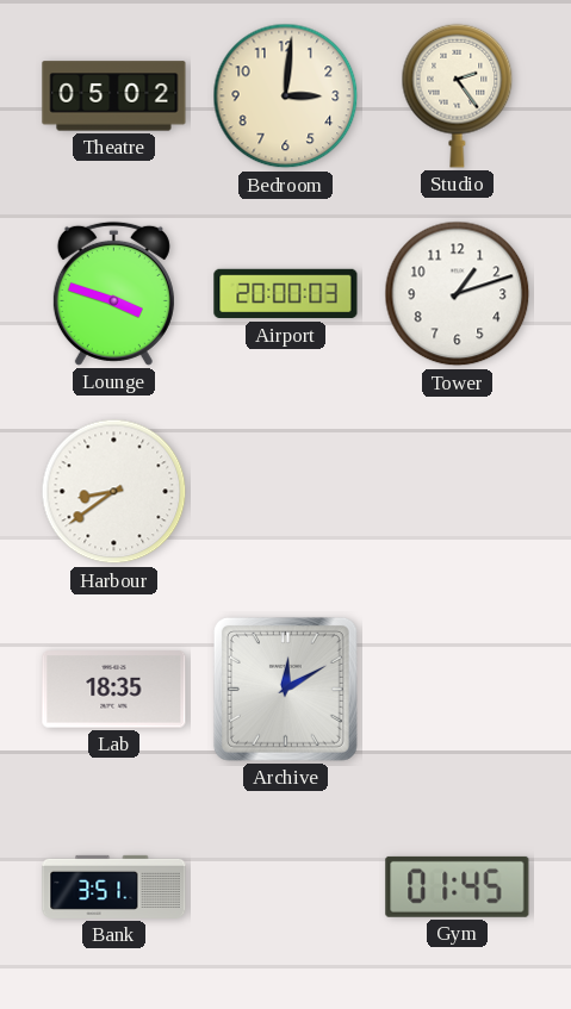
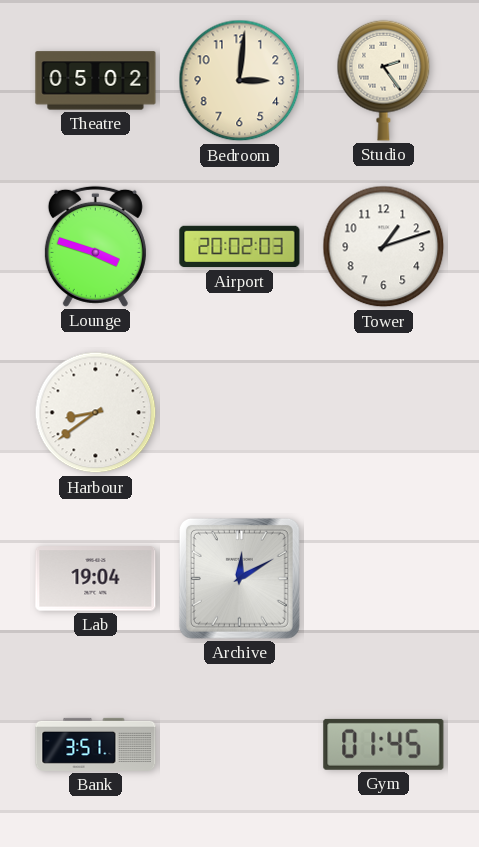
Airport: 20:00 -> 20:02
Lab: 18:35 -> 19:04
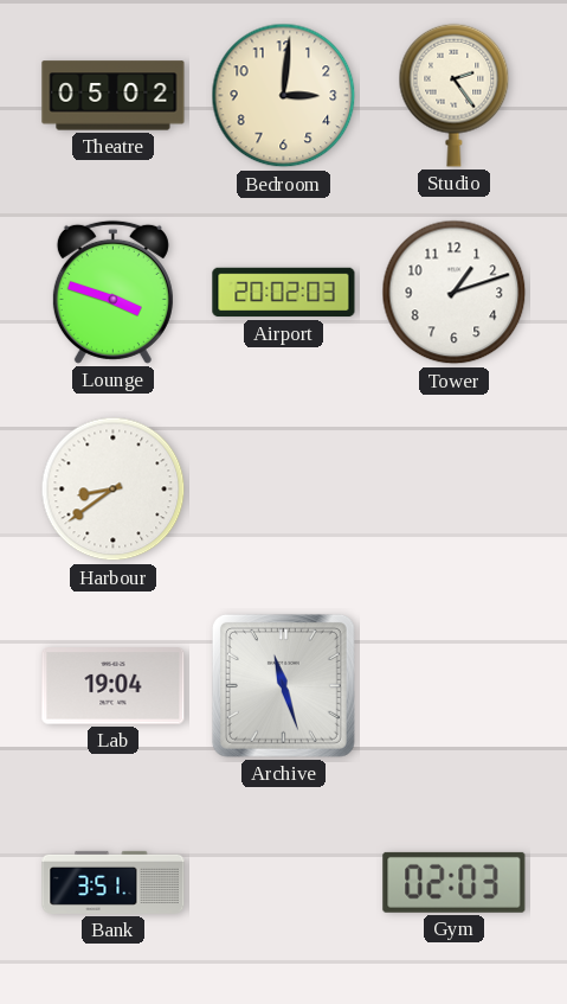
Archive: 12:10 -> 11:27
Gym: 01:45 -> 02:03
